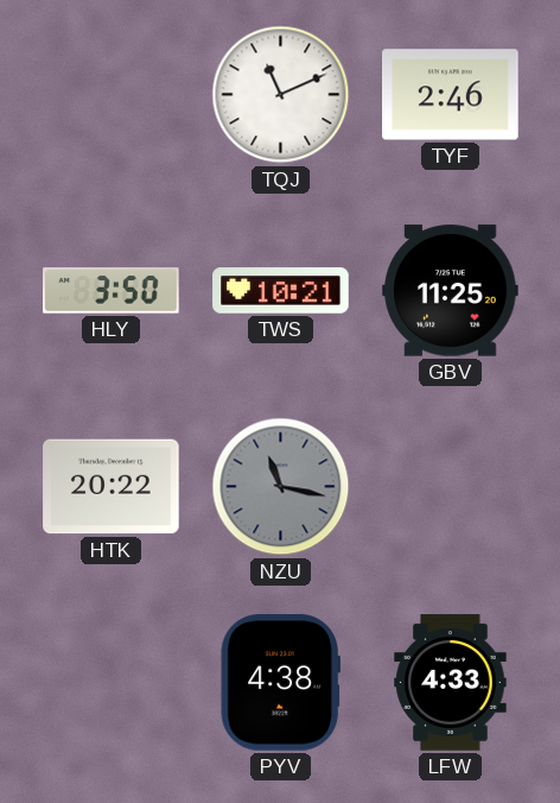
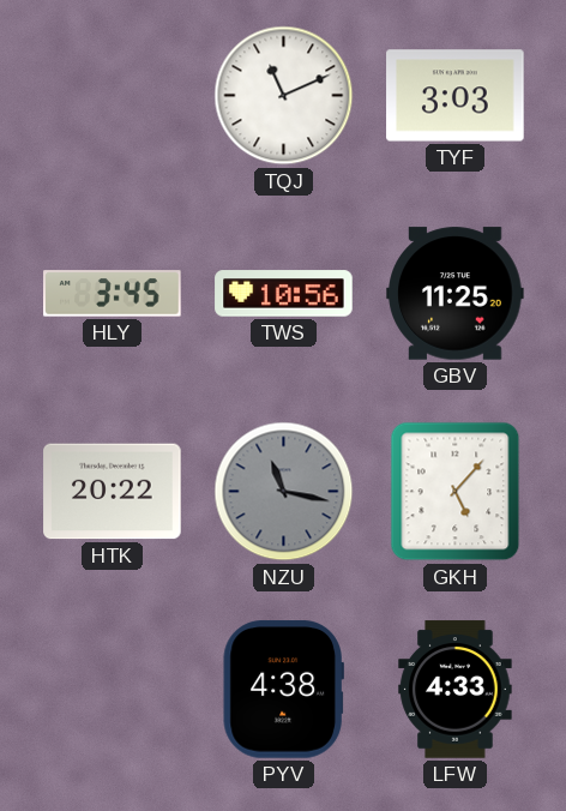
TYF: 2:46 -> 3:03
HLY: 3:50 -> 3:45
TWS: 10:21 -> 10:56
GKH: none -> 5:07
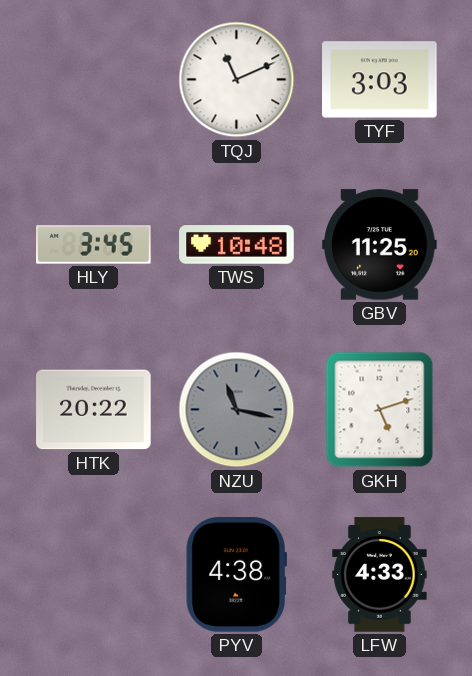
TWS: 10:56 -> 10:48
GKH: 5:07 -> 5:12
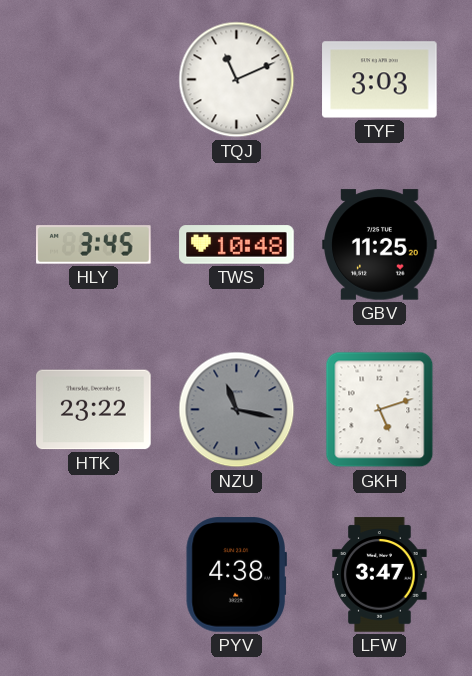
HTK: 20:22 -> 23:22
LFW: 4:33 -> 3:47
